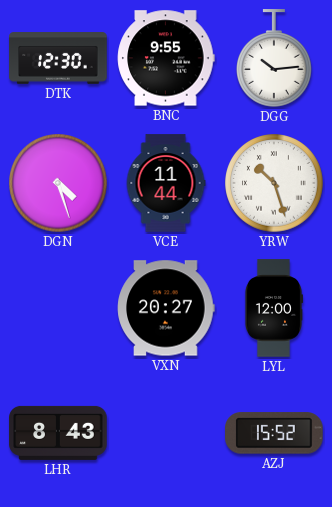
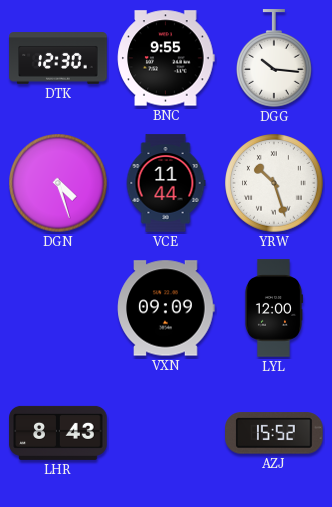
DGG: 10:14 -> 10:16
VXN: 20:27 -> 09:09
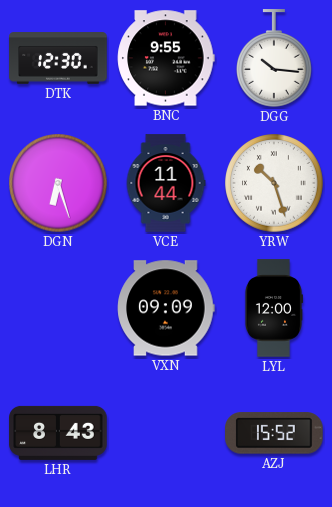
DGN: 4:27 -> 6:27
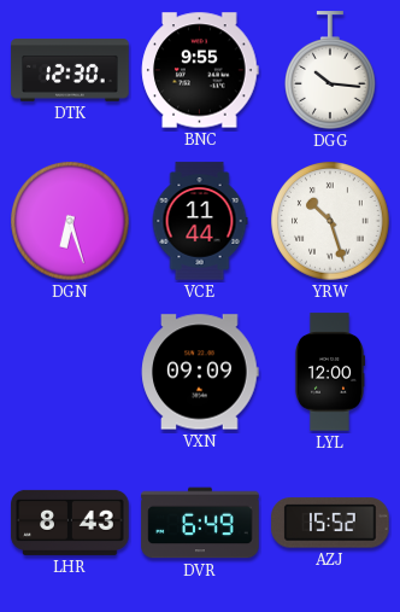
DVR: none -> 6:49
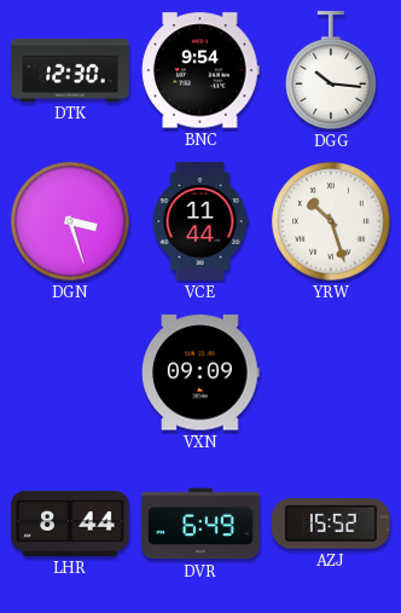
BNC: 9:55 -> 9:54
DGN: 6:27 -> 3:27
LYL: 12:00 -> none
LHR: 8:43 -> 8:44
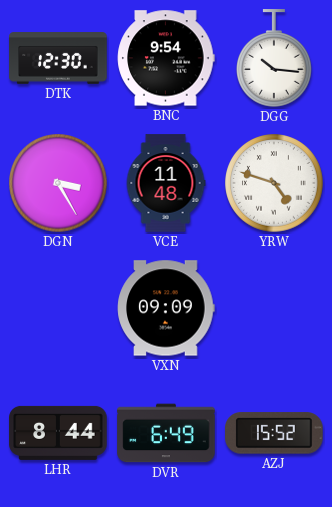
DGN: 3:27 -> 3:25
VCE: 11:44 -> 11:48
YRW: 10:27 -> 4:48
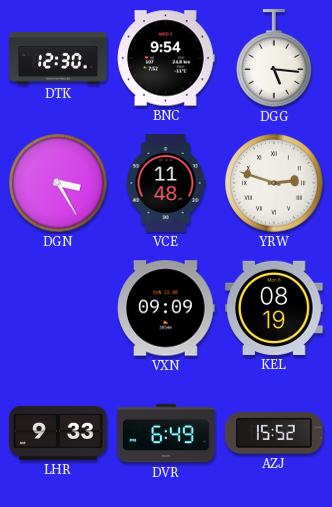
DGG: 10:16 -> 5:16
YRW: 4:48 -> 2:48
KEL: none -> 08:19
LHR: 8:44 -> 9:33
